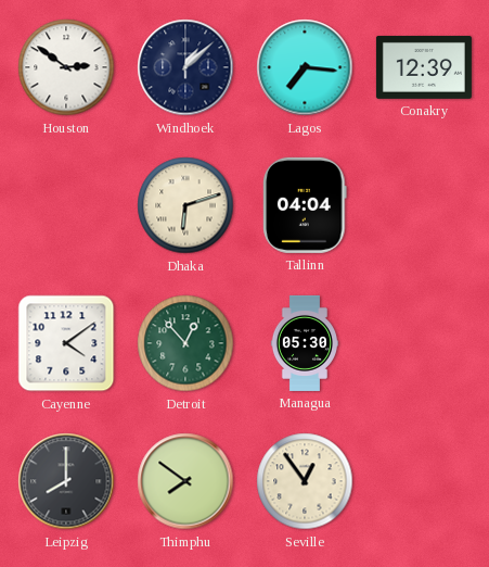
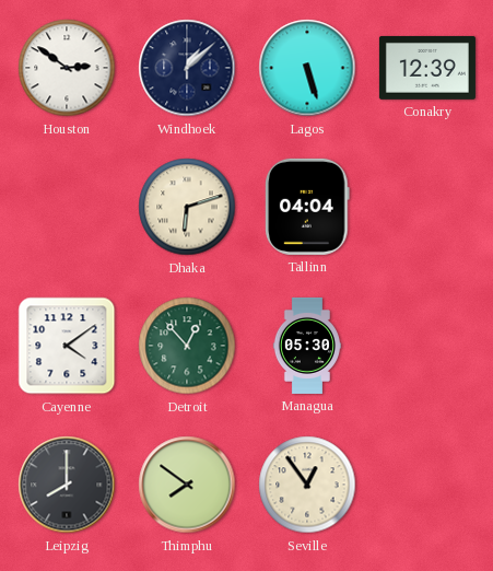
Lagos: 7:16 -> 5:27
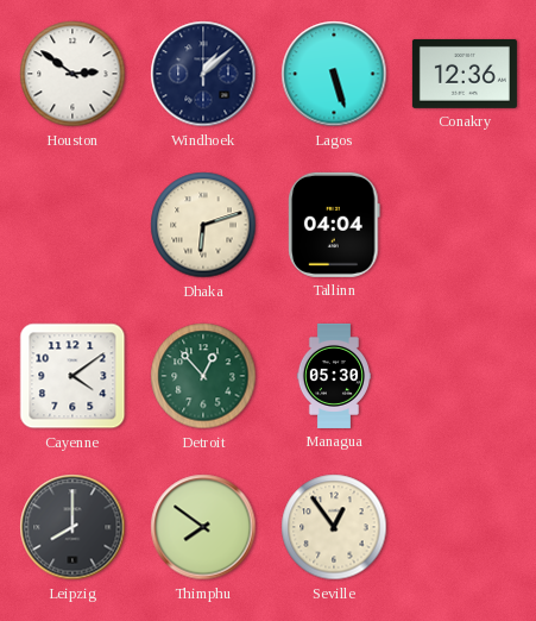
Conakry: 12:39 -> 12:36
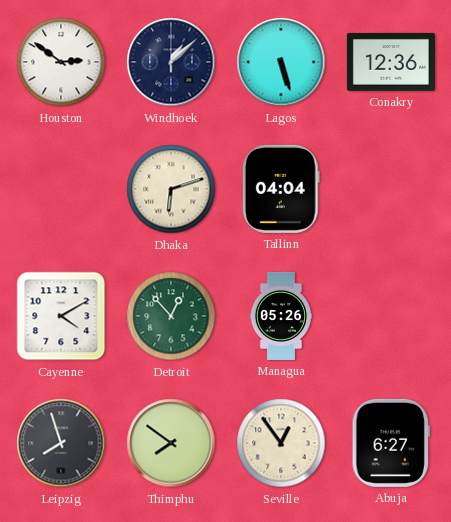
Cayenne: 4:09 -> 4:10
Managua: 05:30 -> 05:26
Leipzig: 8:00 -> 7:57
Abuja: none -> 6:27
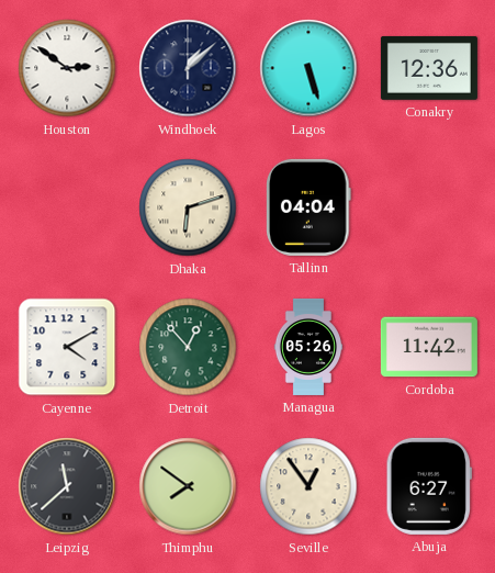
Cordoba: none -> 11:42
Leipzig: 7:57 -> 11:38
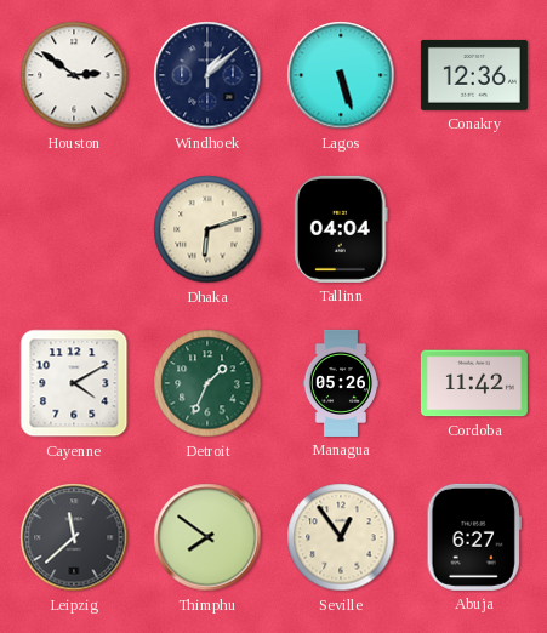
Detroit: 12:53 -> 1:34
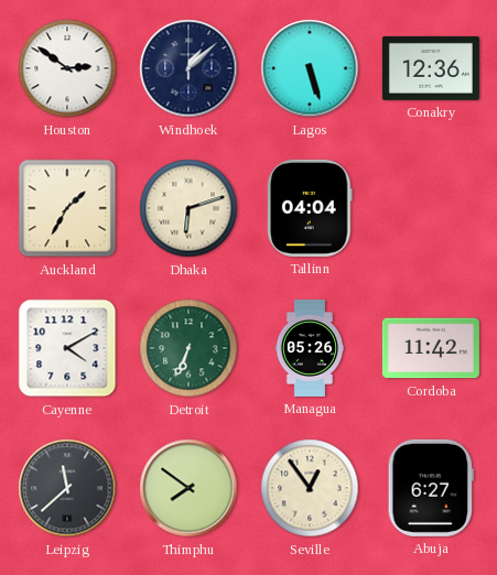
Auckland: none -> 1:35
Detroit: 1:34 -> 6:34
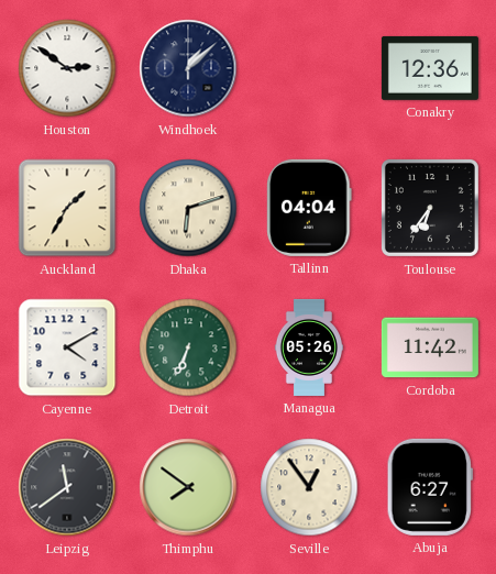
Lagos: 5:27 -> none
Toulouse: none -> 6:36
Leipzig: 11:38 -> 11:39
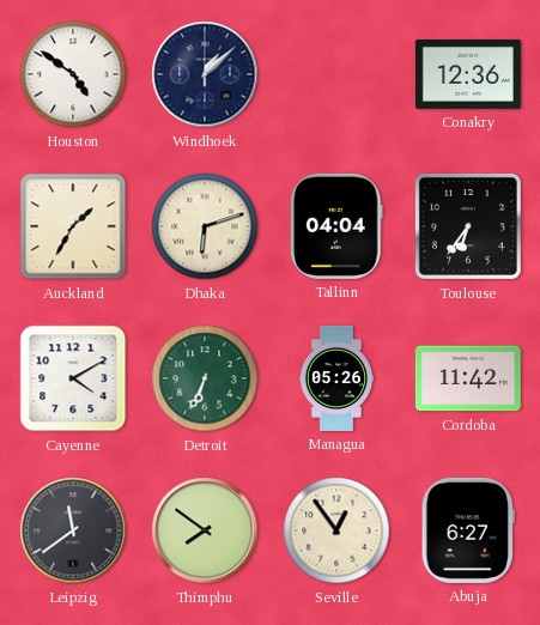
Houston: 2:51 -> 4:51
